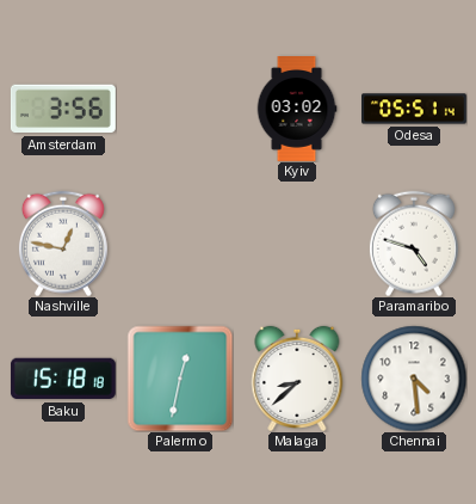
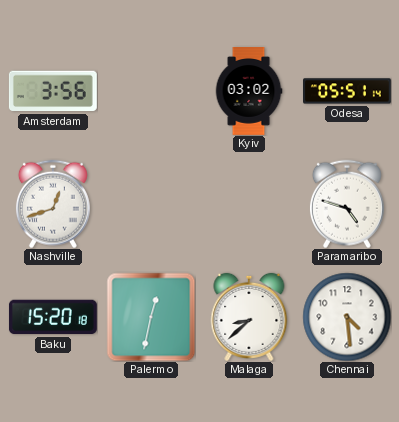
Nashville: 12:47 -> 12:42
Baku: 15:18 -> 15:20
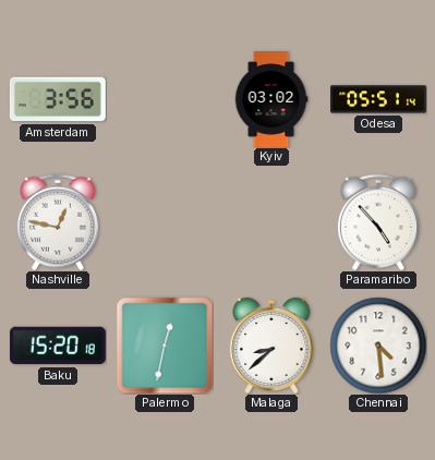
Nashville: 12:42 -> 12:47
Paramaribo: 4:48 -> 4:53
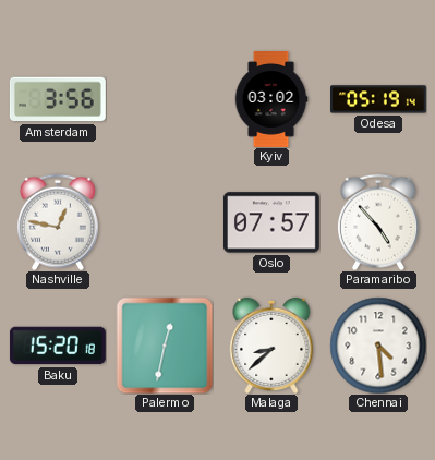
Odesa: 05:51 -> 05:19
Oslo: none -> 07:57
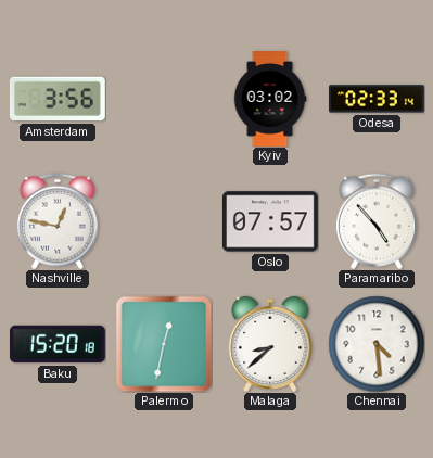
Odesa: 05:19 -> 02:33
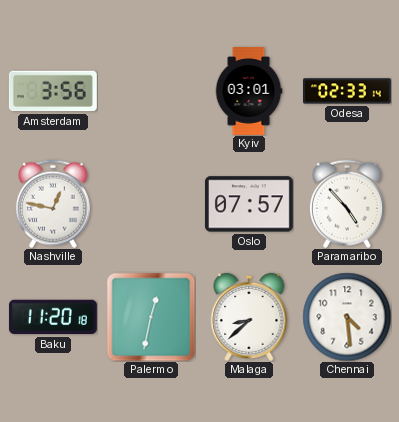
Kyiv: 03:02 -> 03:01
Baku: 15:20 -> 11:20
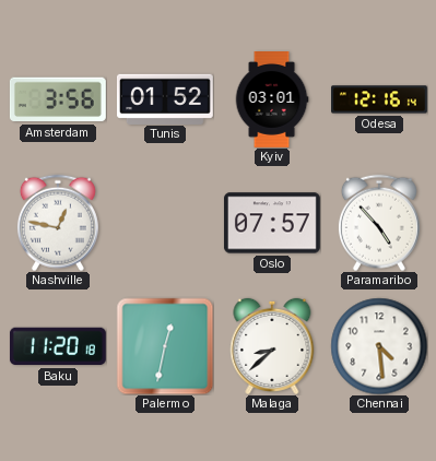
Tunis: none -> 01:52
Odesa: 02:33 -> 12:16
